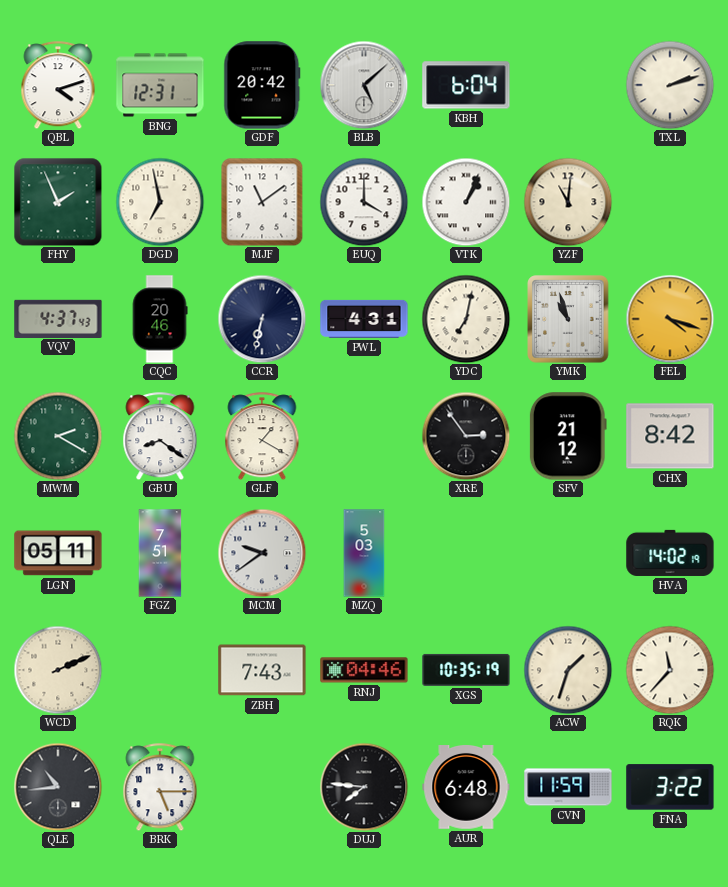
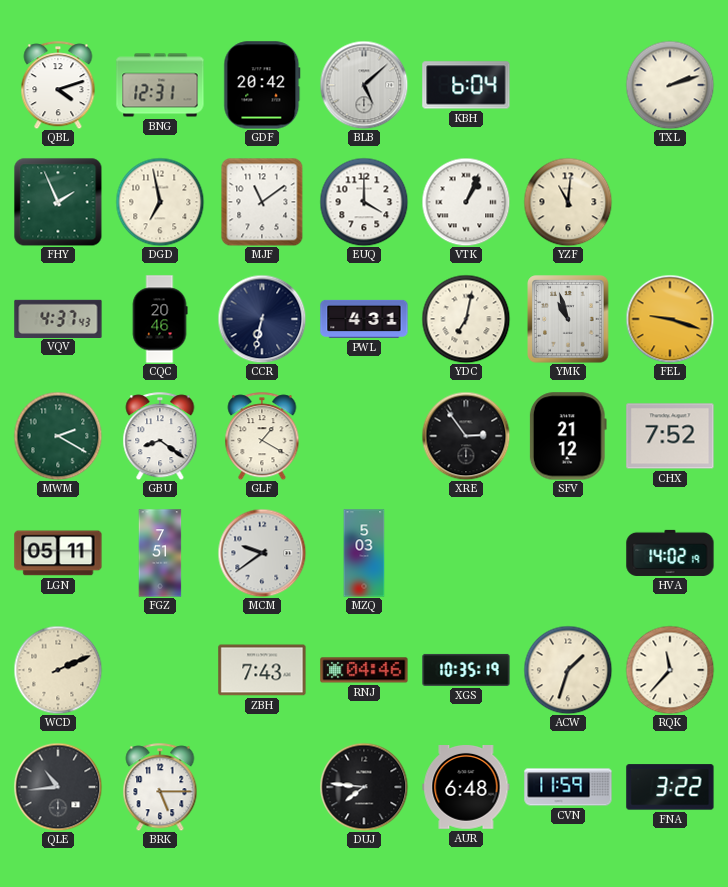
FEL: 4:18 -> 9:18
CHX: 8:42 -> 7:52
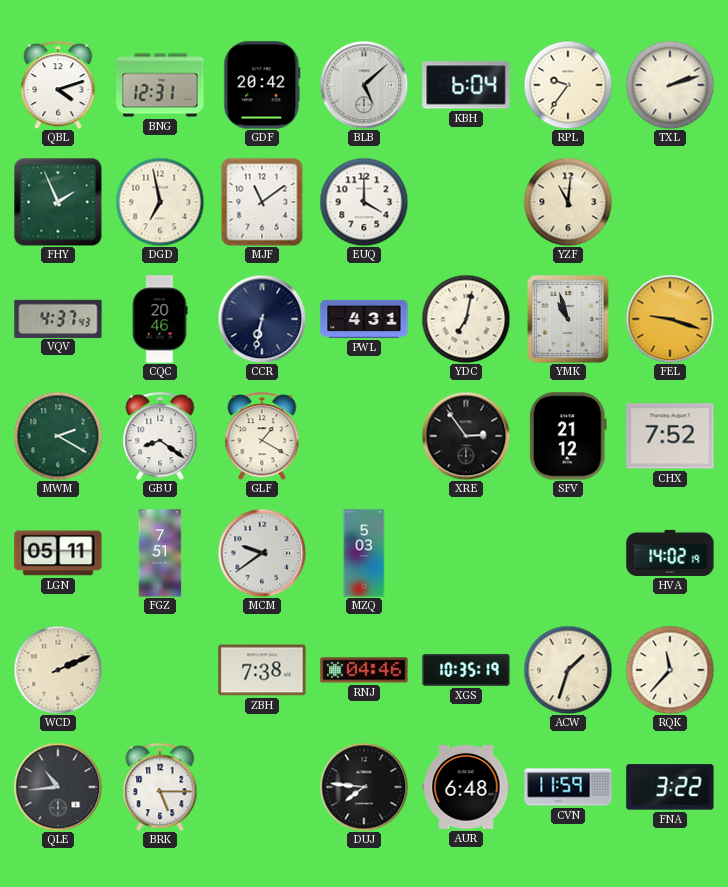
RPL: none -> 9:36
VTK: 1:04 -> none
ZBH: 7:43 -> 7:38
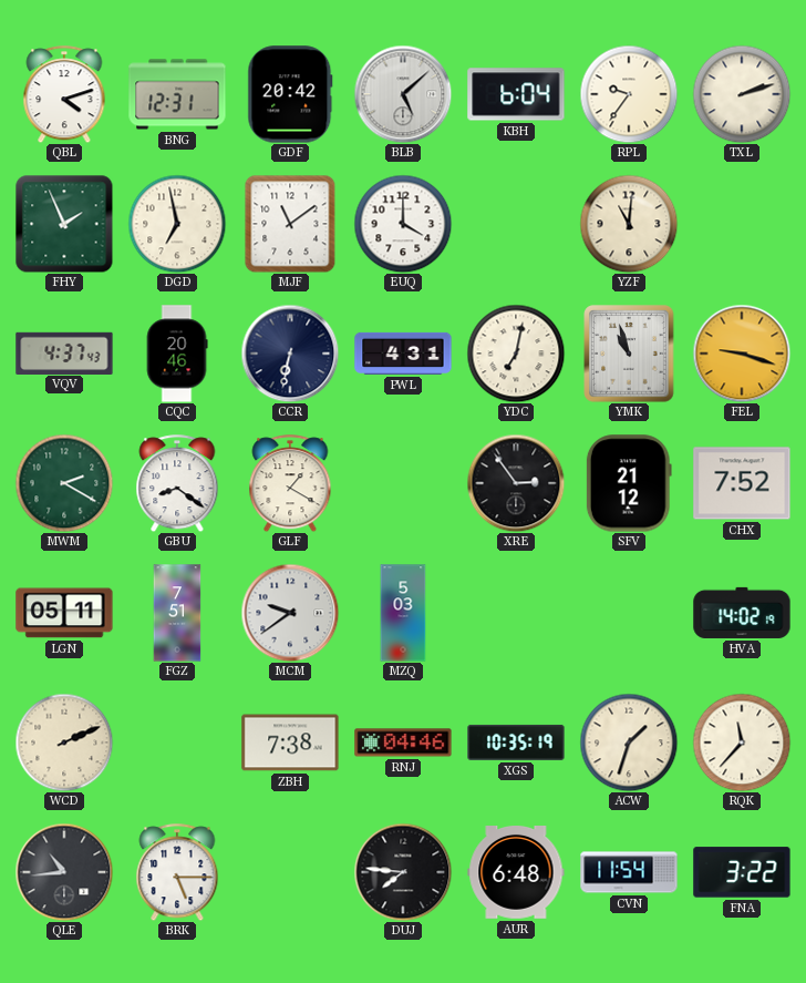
CVN: 11:59 -> 11:54
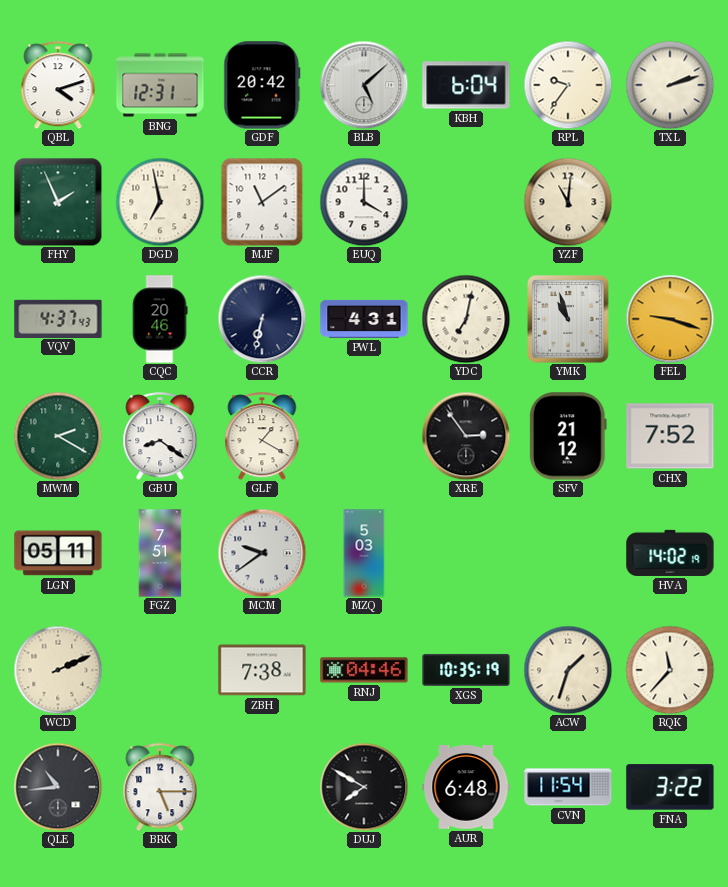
DUJ: 7:46 -> 7:50
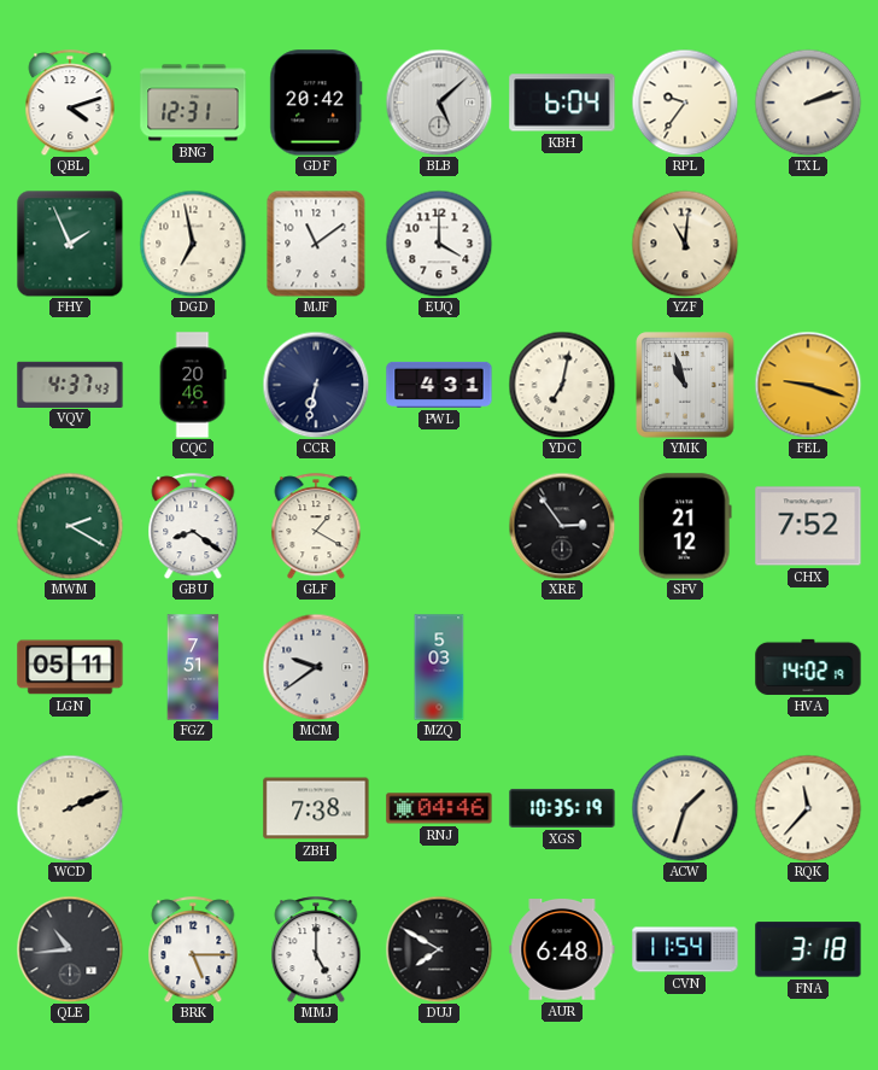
MMJ: none -> 5:00
FNA: 3:22 -> 3:18
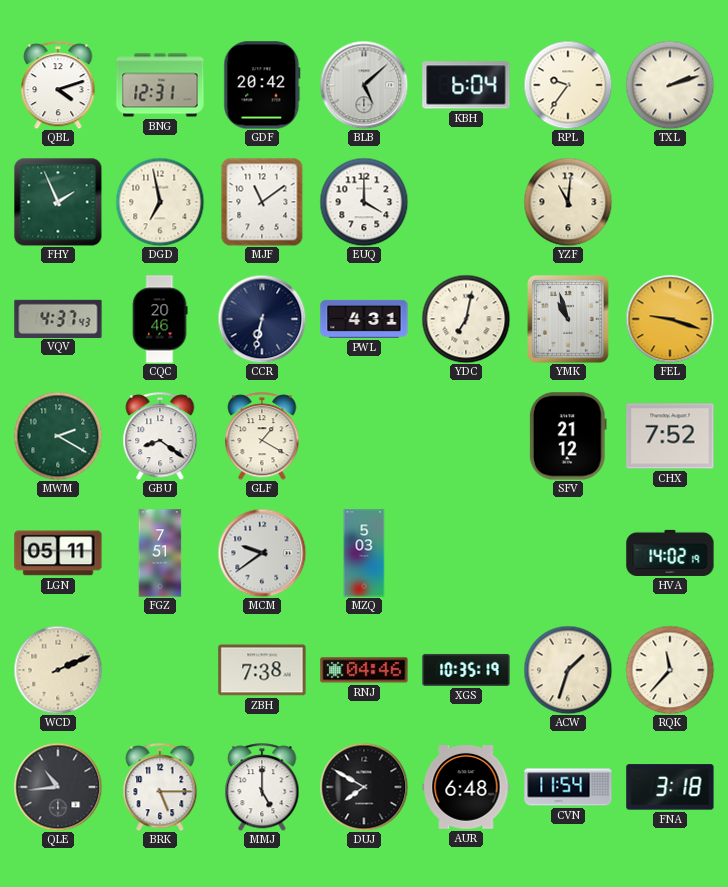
XRE: 2:54 -> none
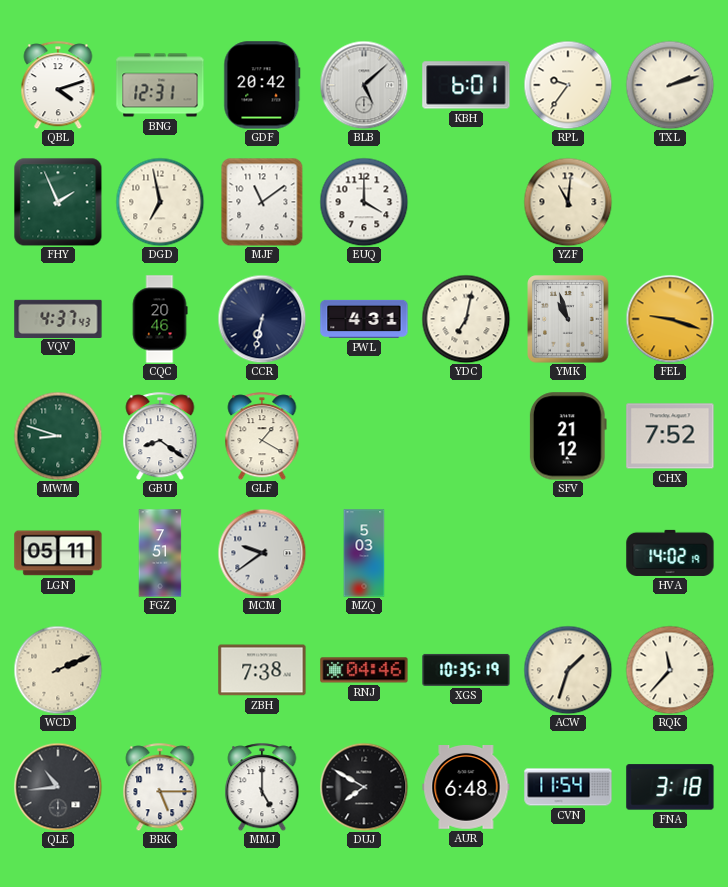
KBH: 6:04 -> 6:01
MWM: 2:20 -> 8:48
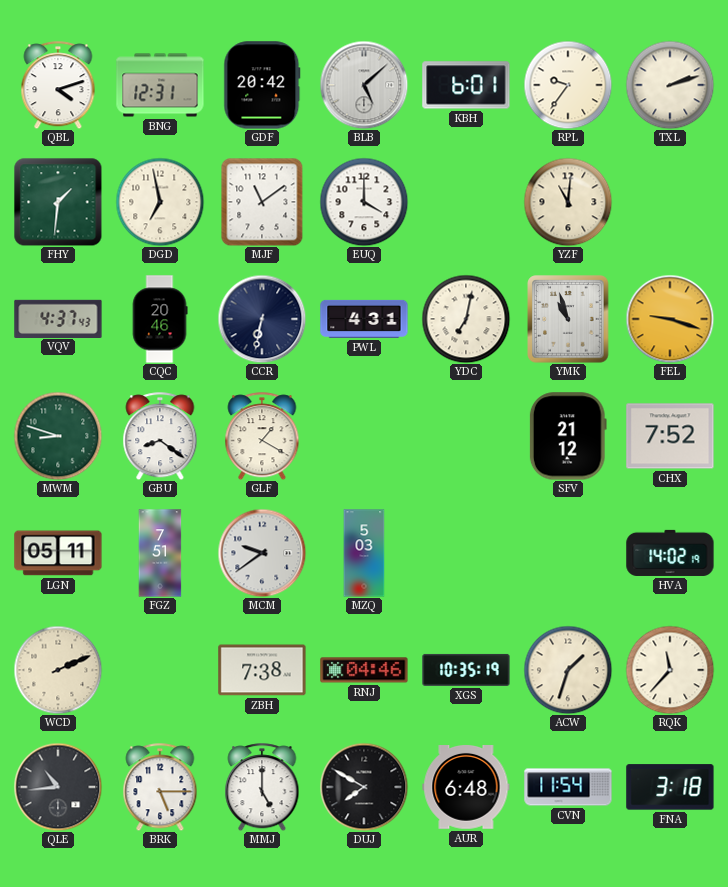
FHY: 1:56 -> 1:31
